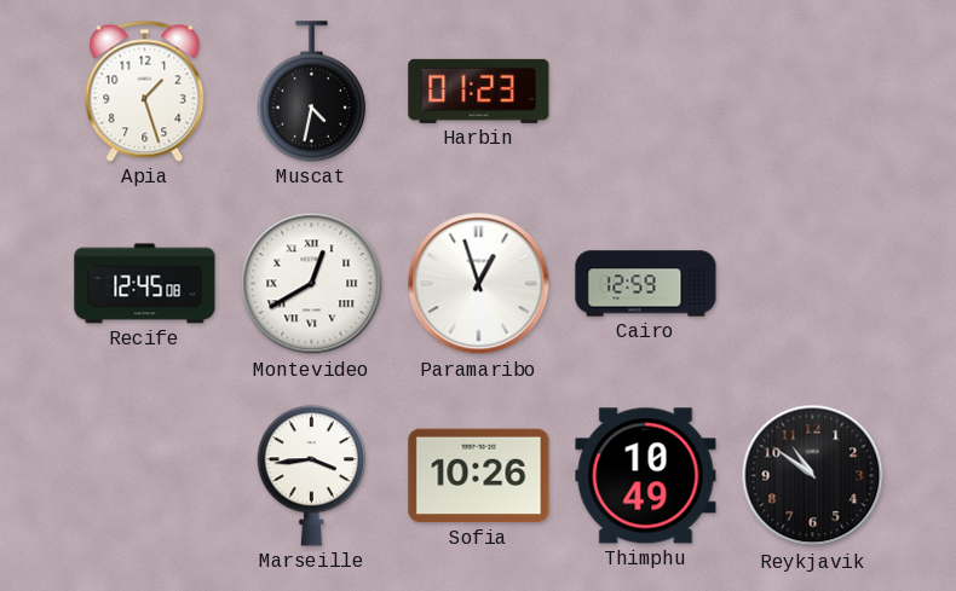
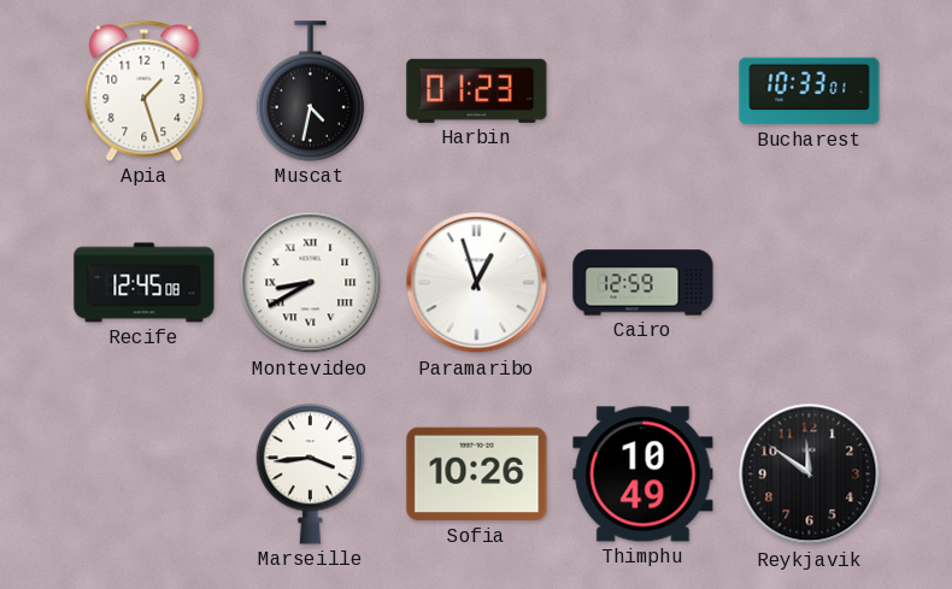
Bucharest: none -> 10:33
Montevideo: 12:40 -> 8:40
Reykjavik: 10:51 -> 11:51
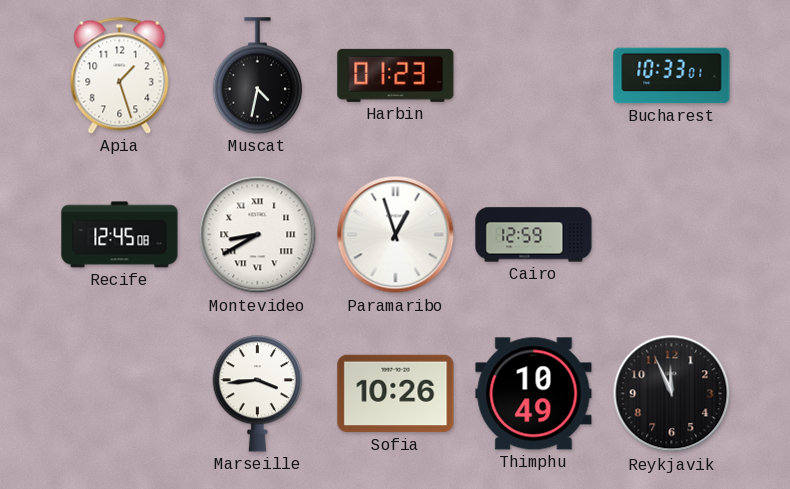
Reykjavik: 11:51 -> 11:56
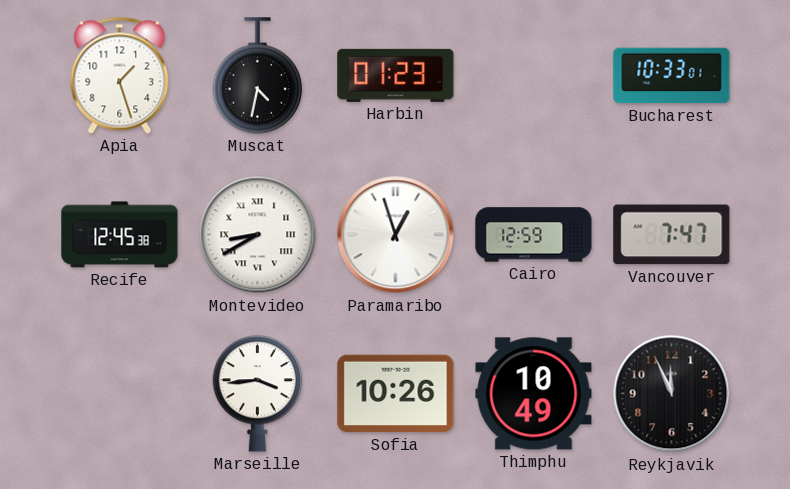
Recife: 12:45:08 -> 12:45:38
Vancouver: none -> 7:47
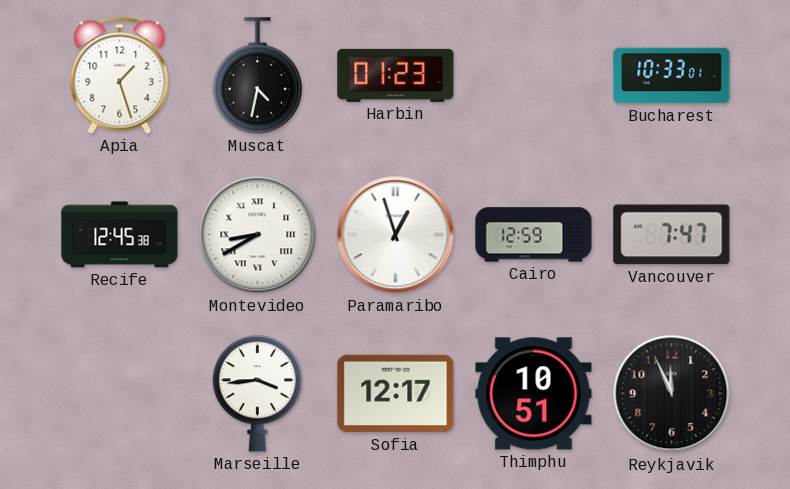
Sofia: 10:26 -> 12:17
Thimphu: 10:49 -> 10:51
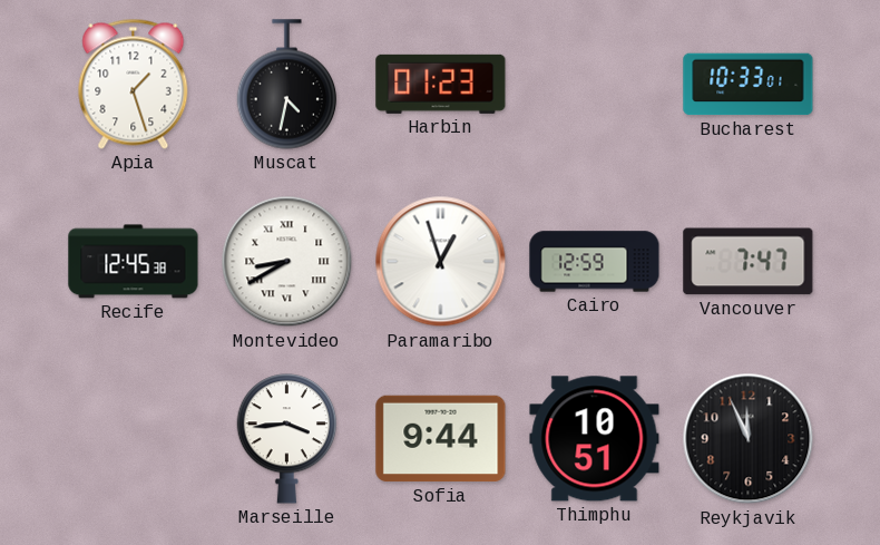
Sofia: 12:17 -> 9:44
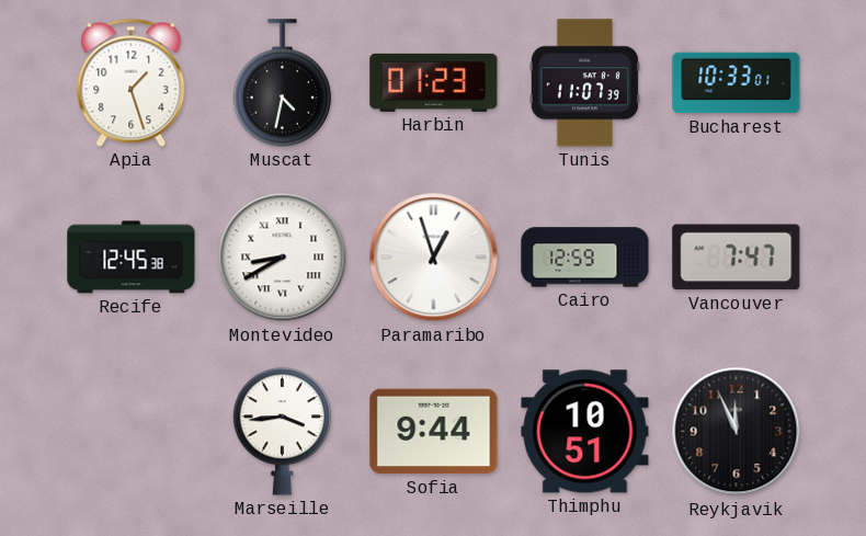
Tunis: none -> 11:07
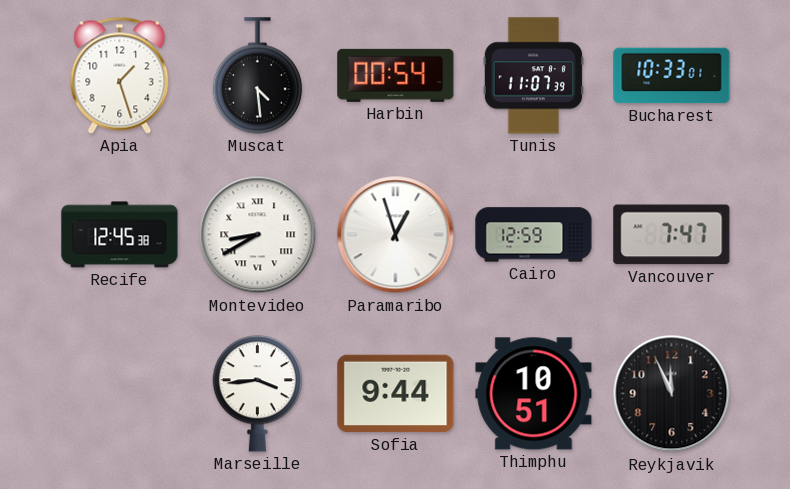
Muscat: 4:32 -> 4:29
Harbin: 01:23 -> 00:54
